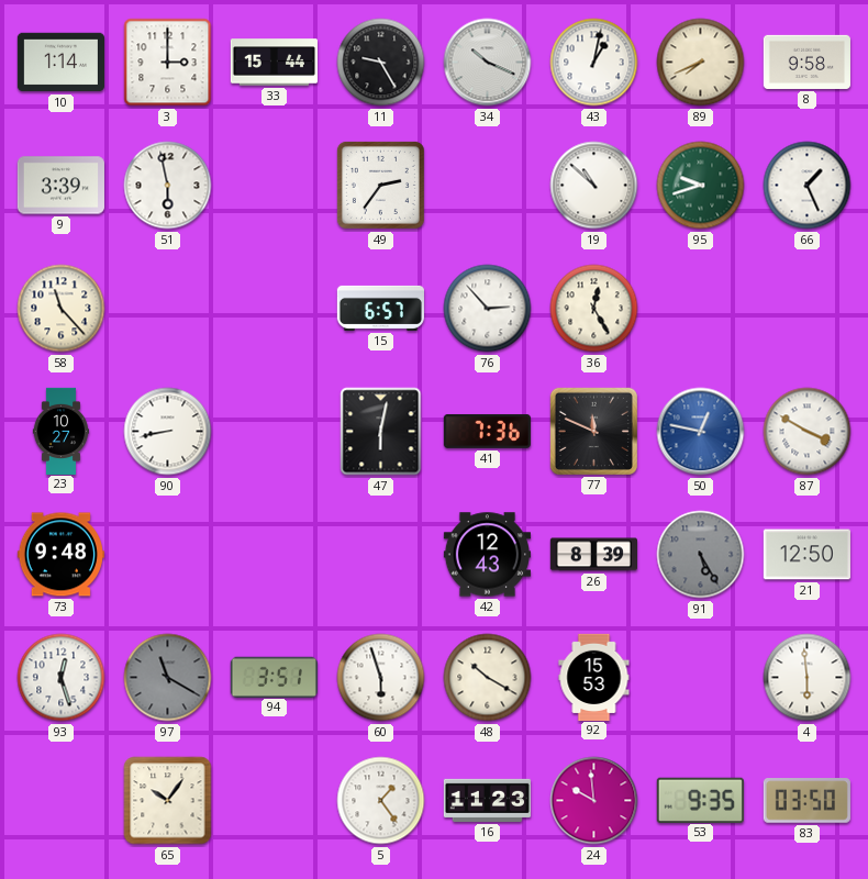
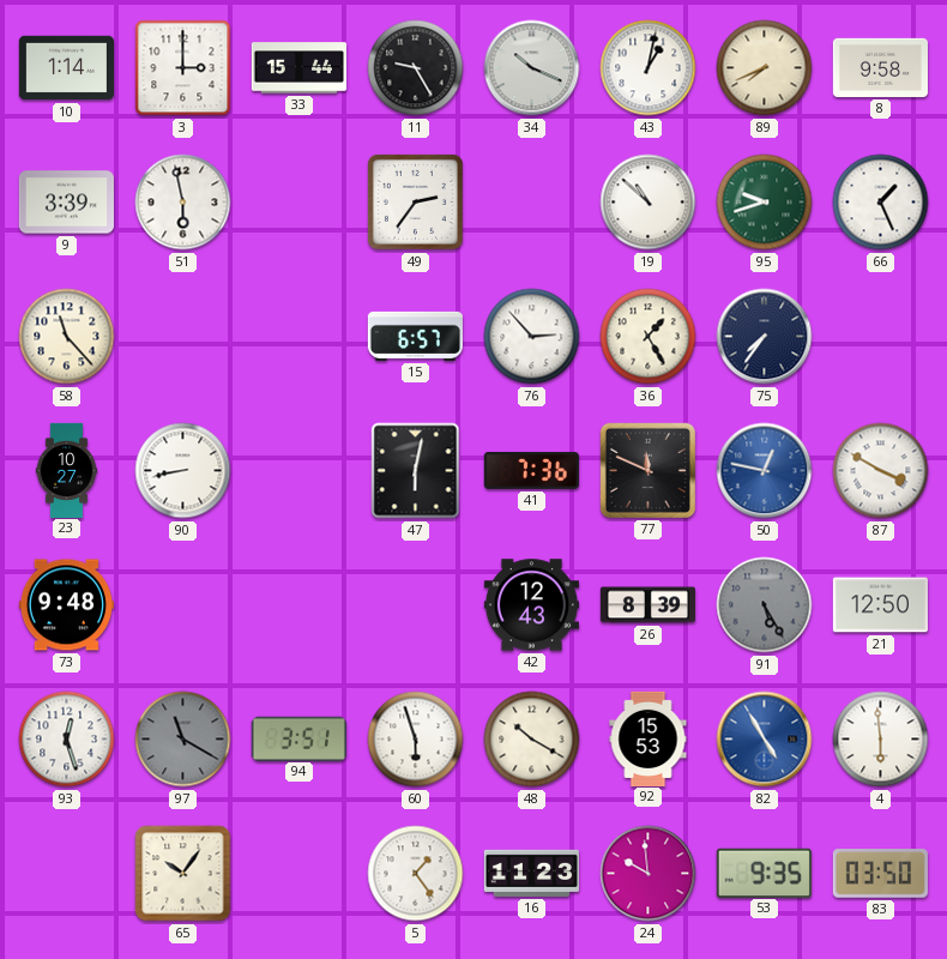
36: 12:25 -> 1:25
75: none -> 7:36
82: none -> 4:55
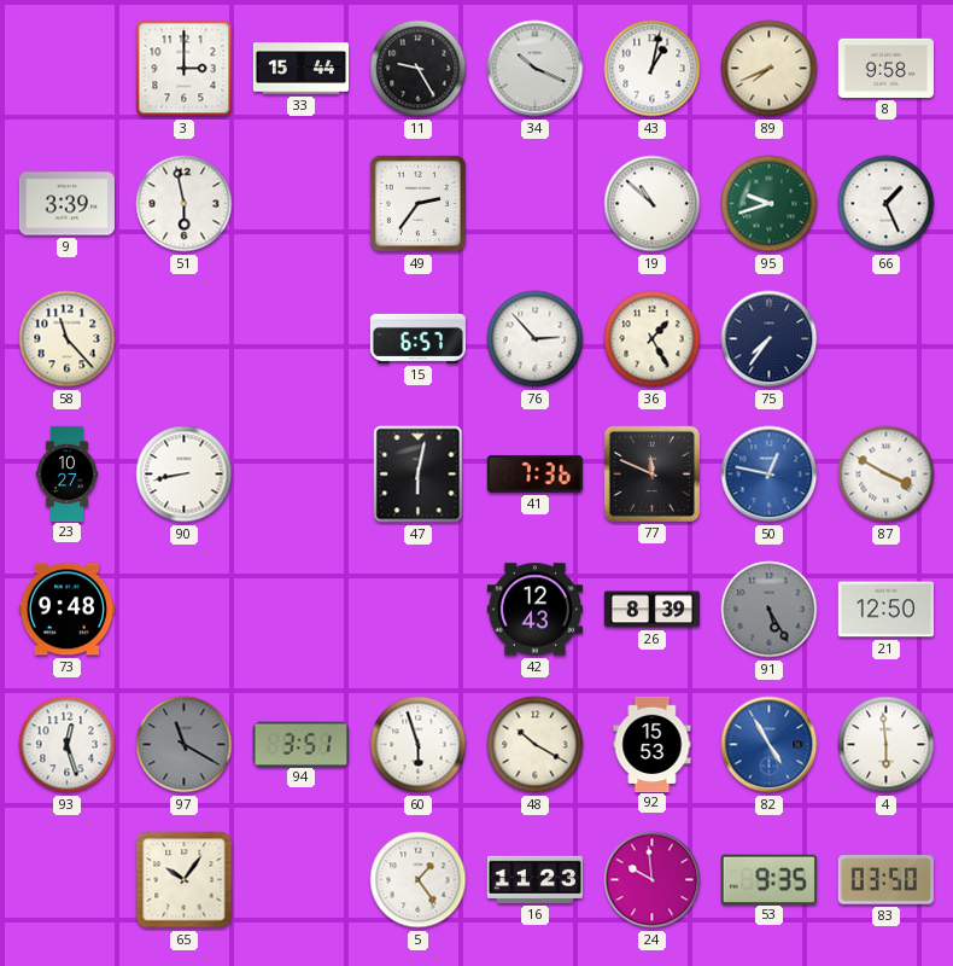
10: 1:14 -> none
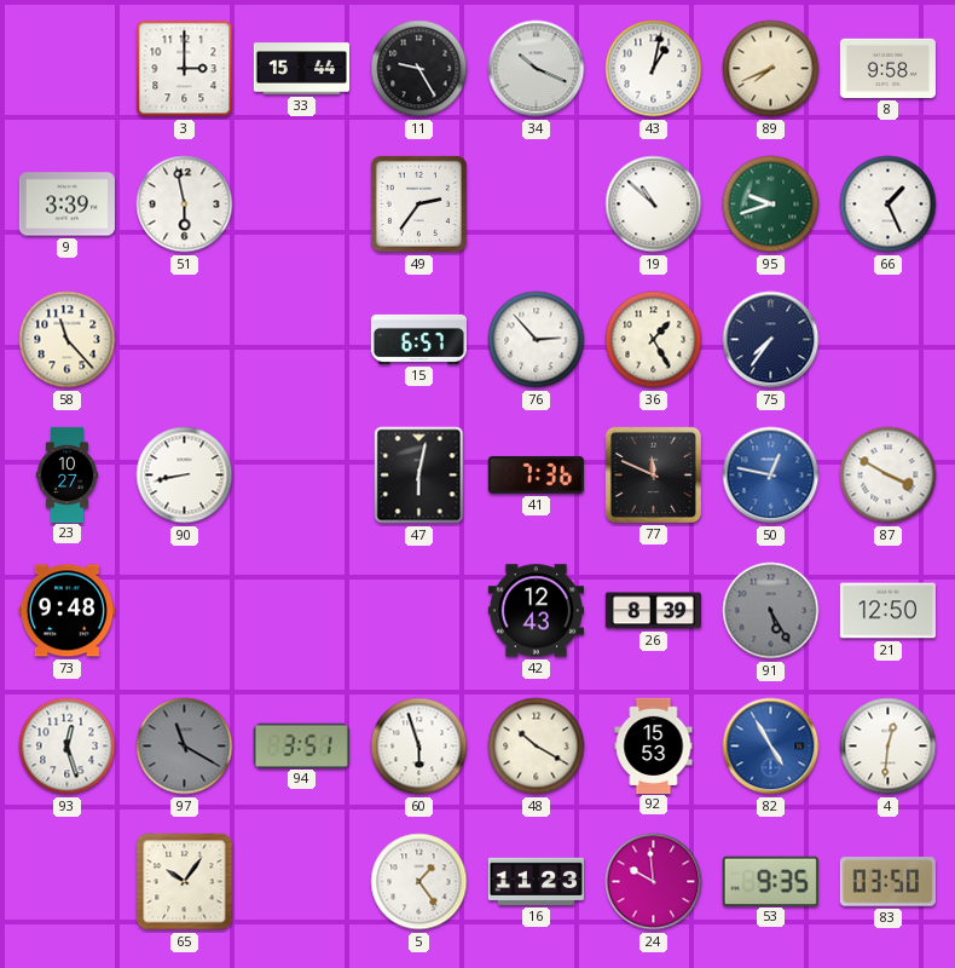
4: 5:59 -> 12:31
